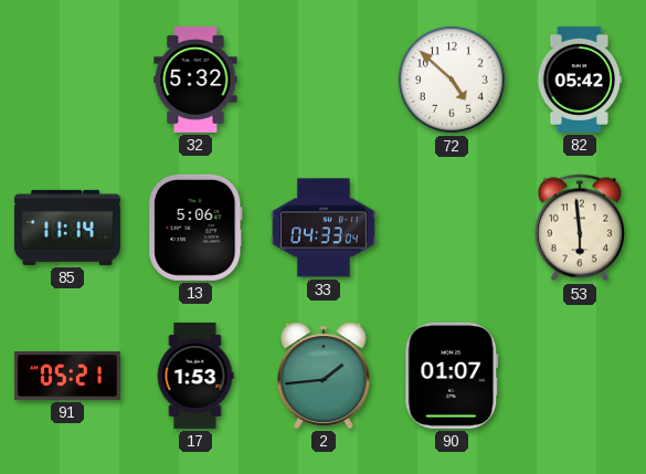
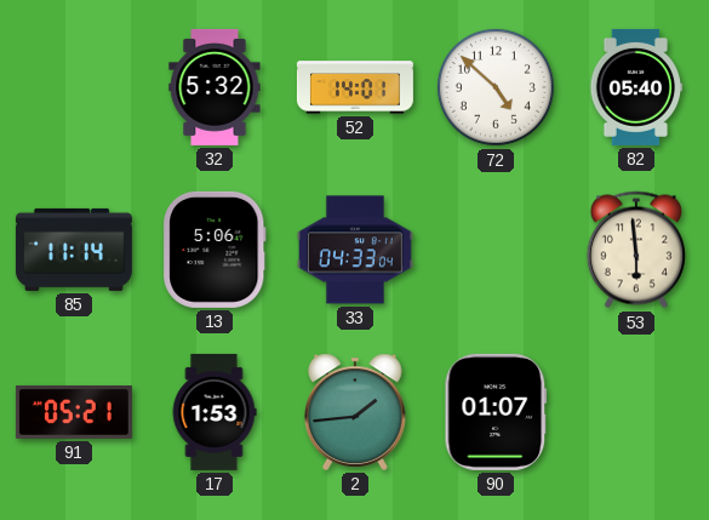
52: none -> 14:01
82: 05:42 -> 05:40
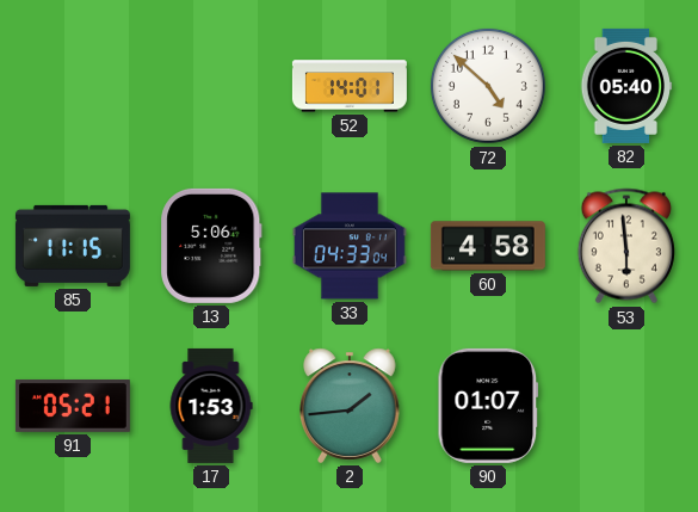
32: 5:32 -> none
85: 11:14 -> 11:15
60: none -> 4:58
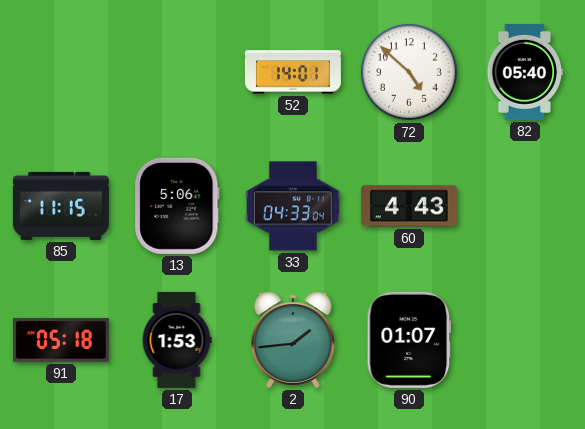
60: 4:58 -> 4:43
53: 5:59 -> none
91: 05:21 -> 05:18
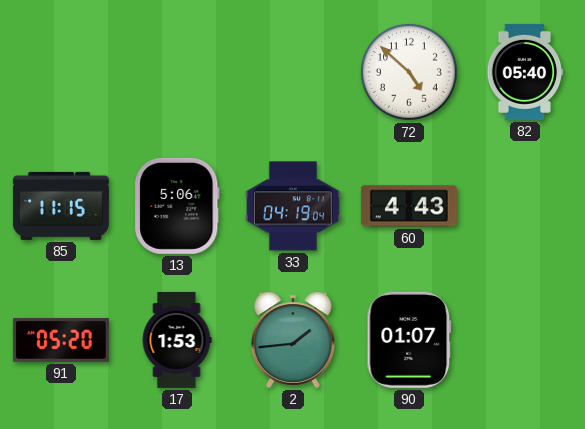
52: 14:01 -> none
33: 04:33 -> 04:19
91: 05:18 -> 05:20
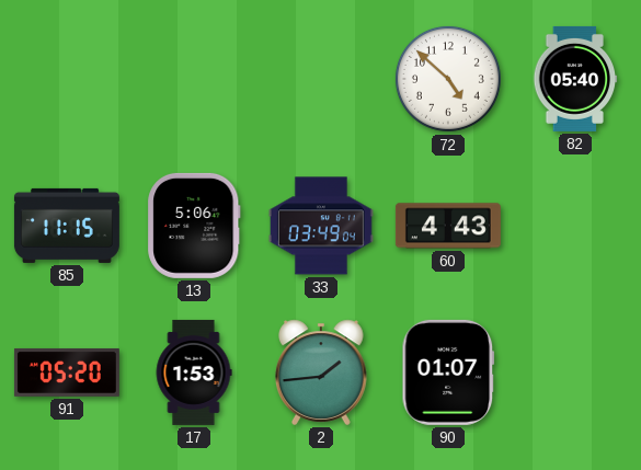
33: 04:19 -> 03:49
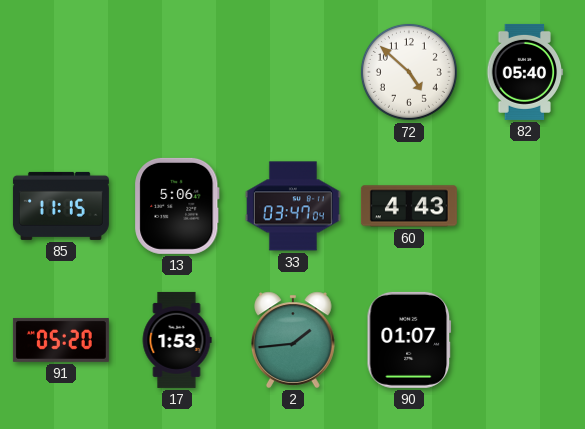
33: 03:49 -> 03:47
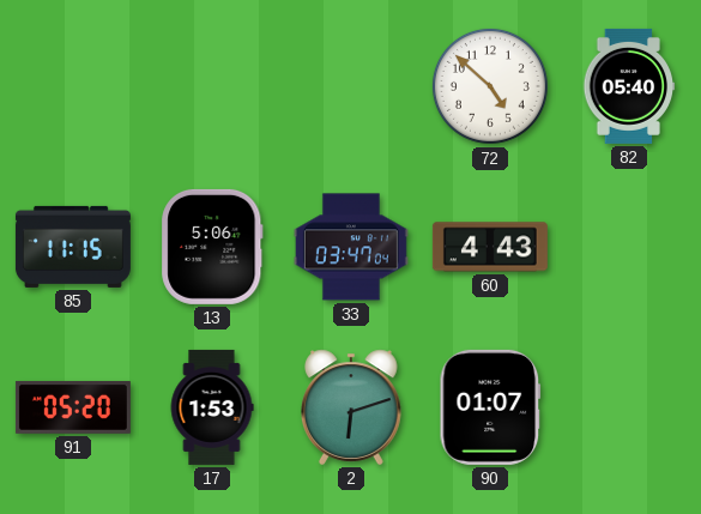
2: 1:44 -> 6:12
